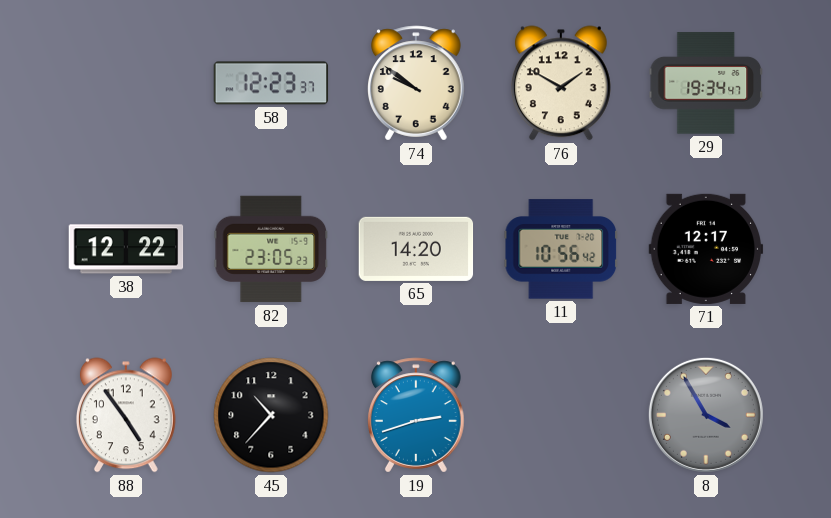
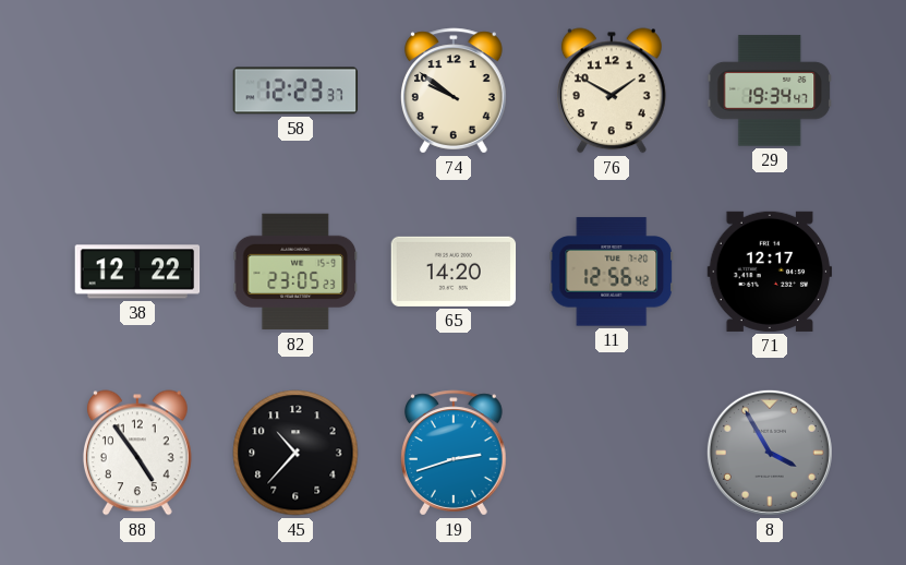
11: 10:56 -> 12:56
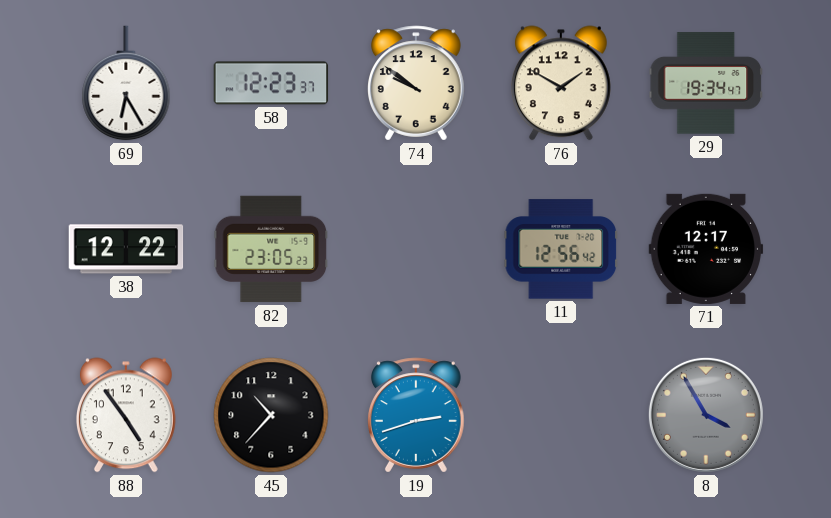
69: none -> 6:25
65: 14:20 -> none
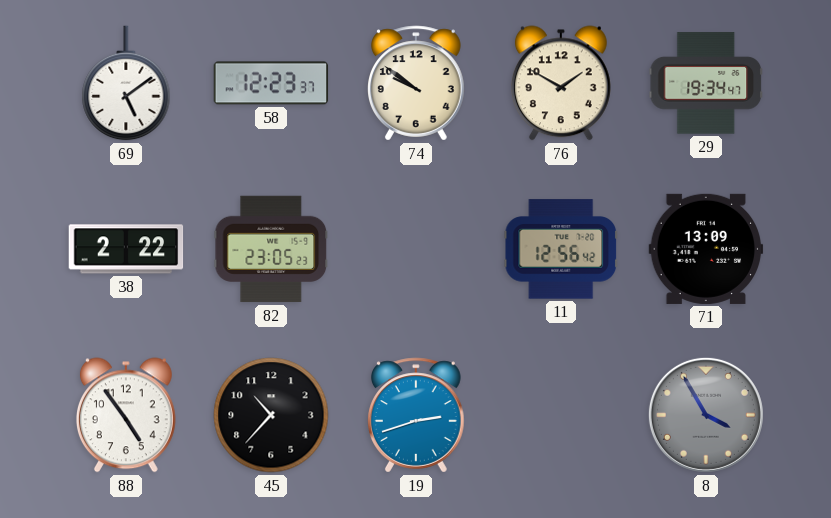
69: 6:25 -> 5:09
38: 12:22 -> 2:22
71: 12:17 -> 13:09
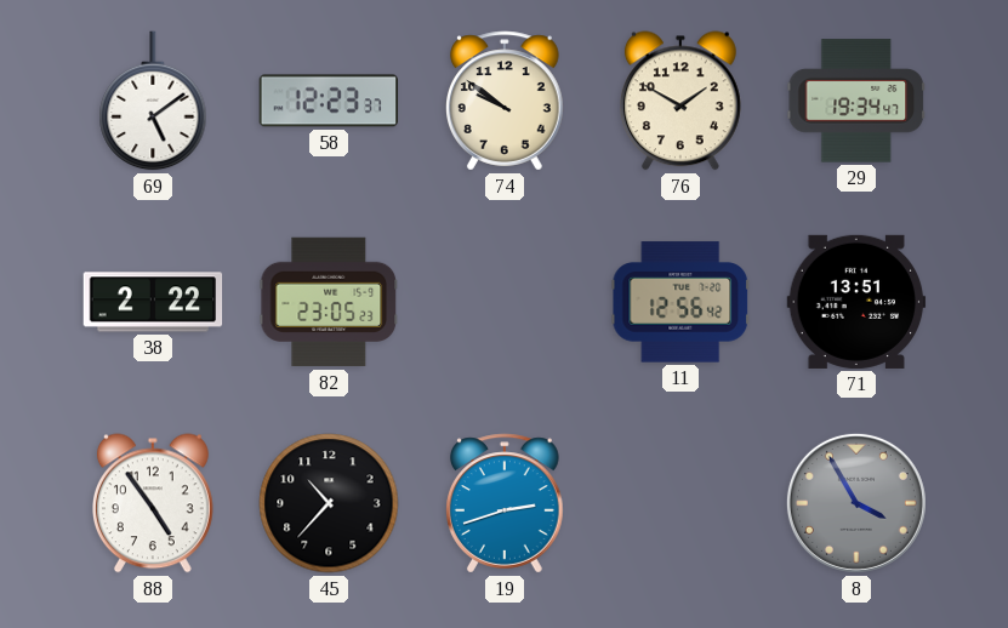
71: 13:09 -> 13:51
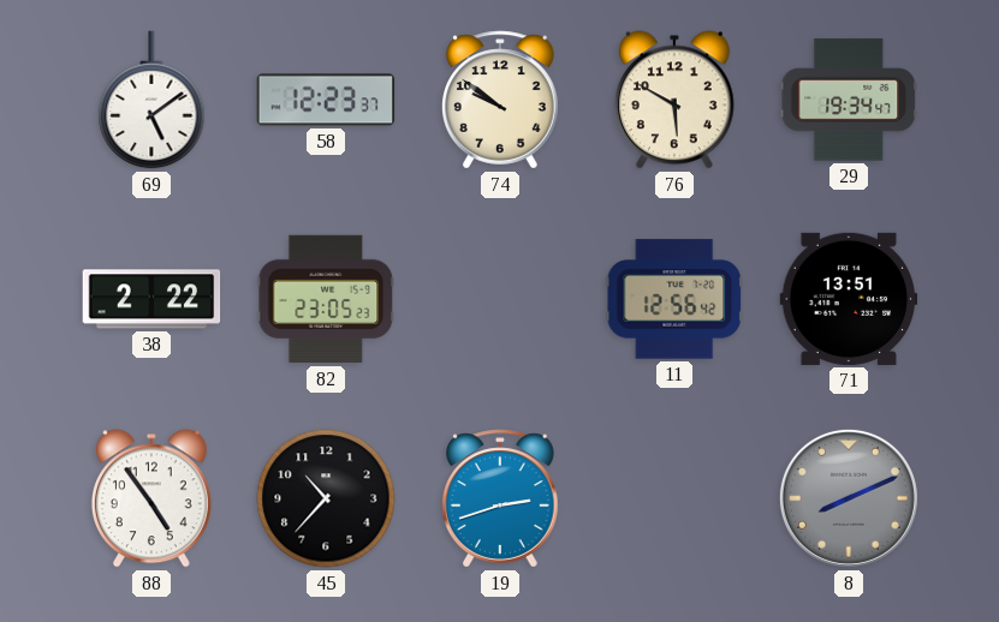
76: 1:50 -> 5:50
8: 3:55 -> 8:11
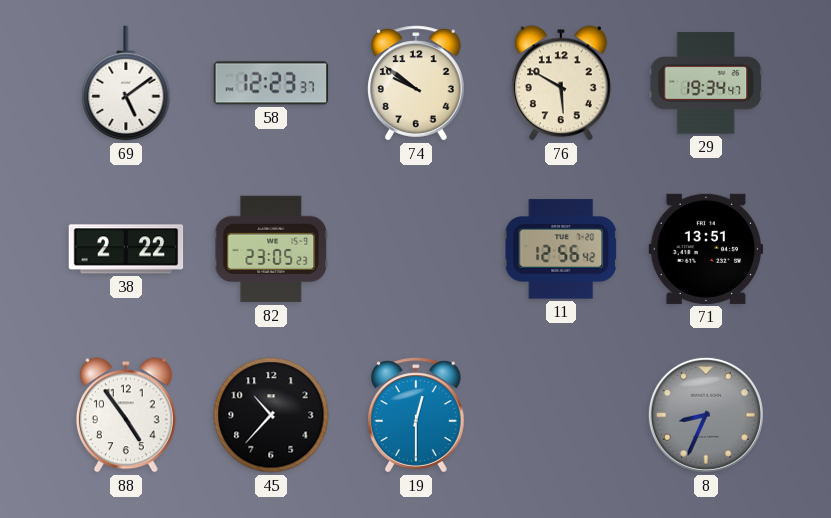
19: 2:42 -> 12:30
8: 8:11 -> 8:34
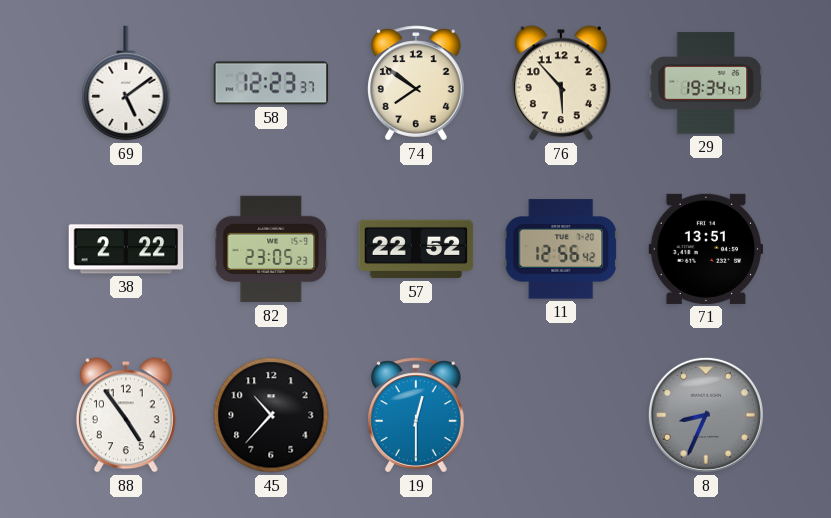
74: 9:51 -> 7:51
76: 5:50 -> 5:53
57: none -> 22:52
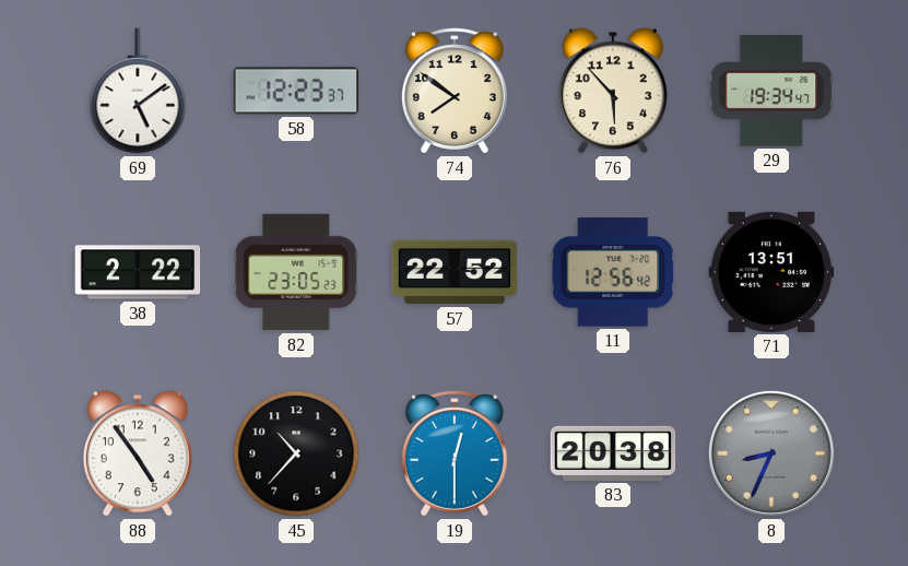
83: none -> 20:38
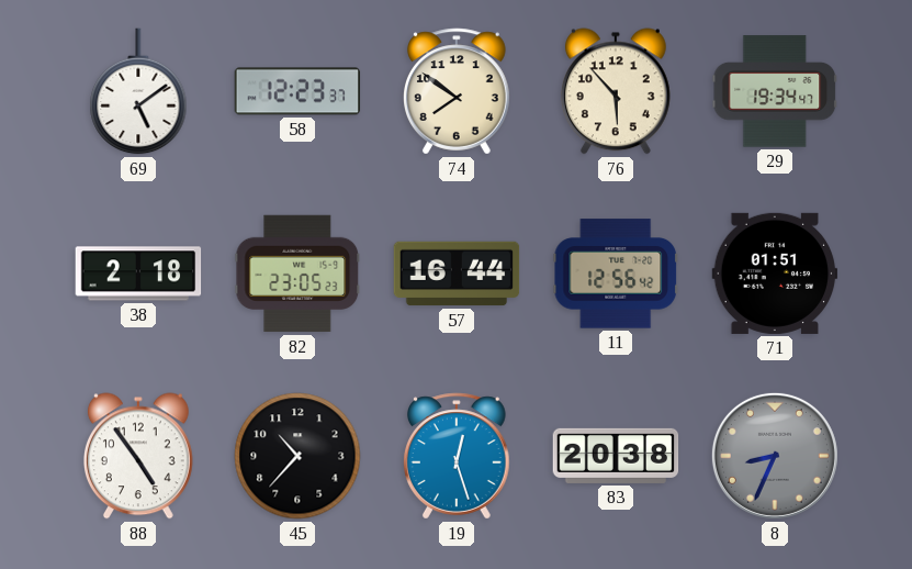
38: 2:22 -> 2:18
57: 22:52 -> 16:44
71: 13:51 -> 01:51
19: 12:30 -> 12:27
